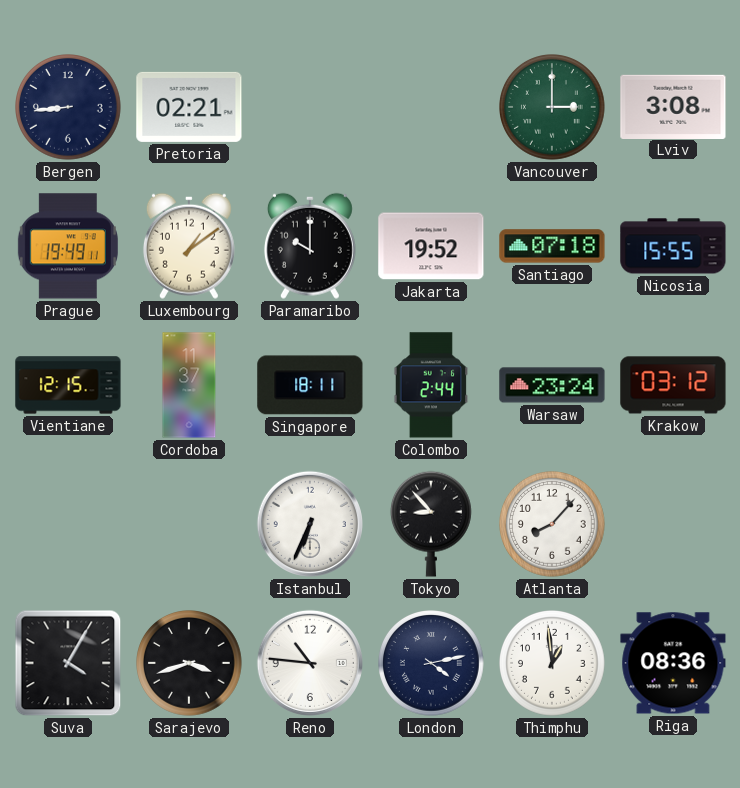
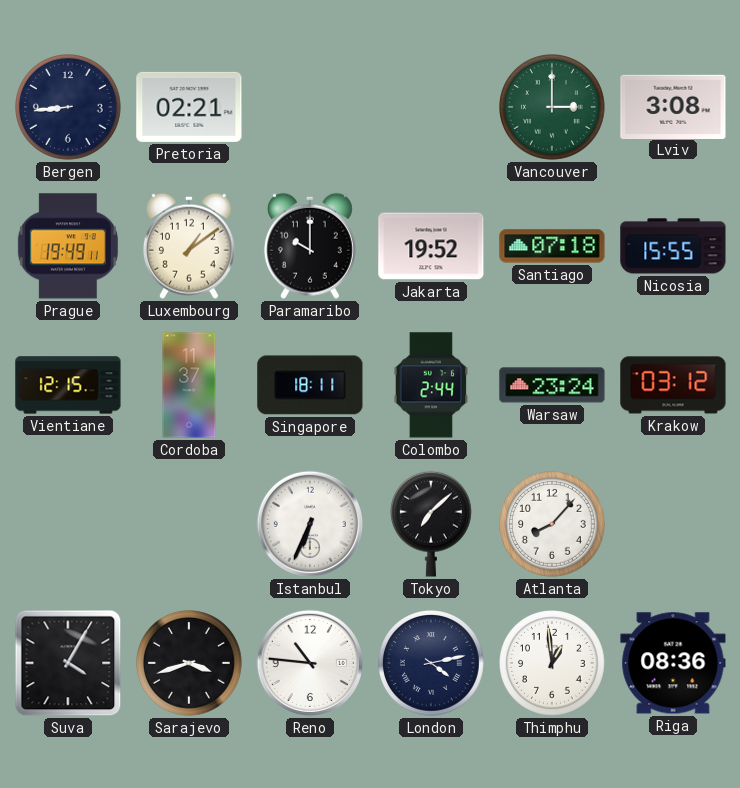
Tokyo: 8:53 -> 7:08
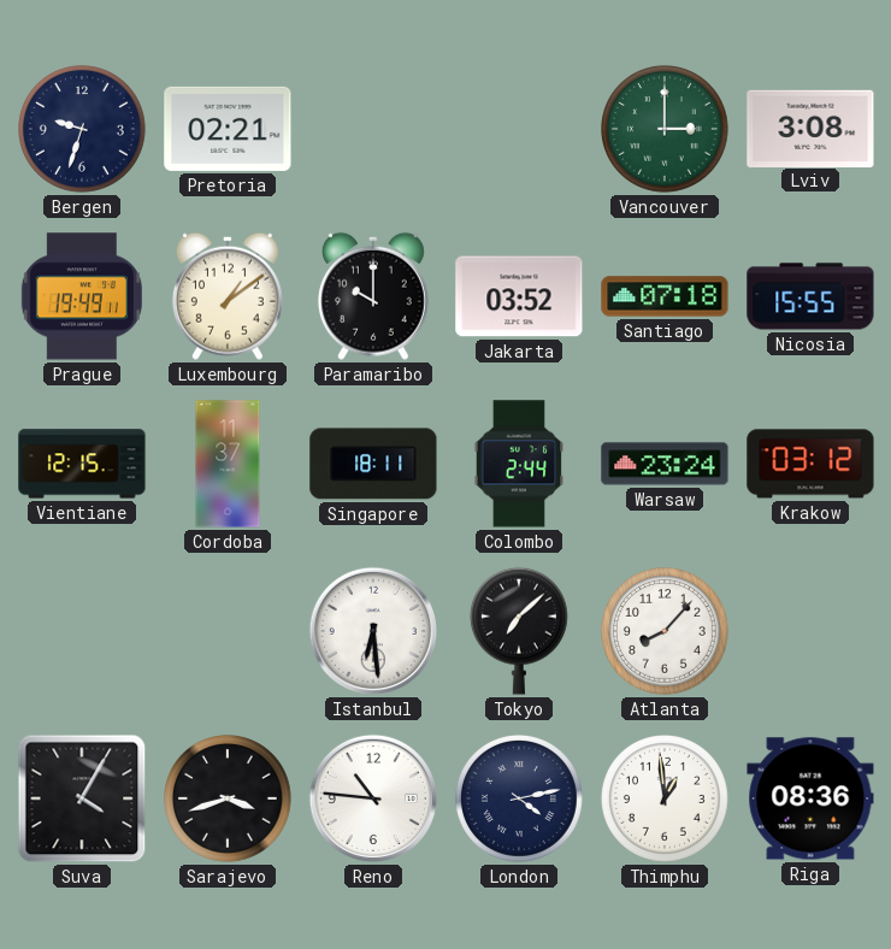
Bergen: 8:44 -> 9:33
Jakarta: 19:52 -> 03:52
Istanbul: 6:34 -> 6:29
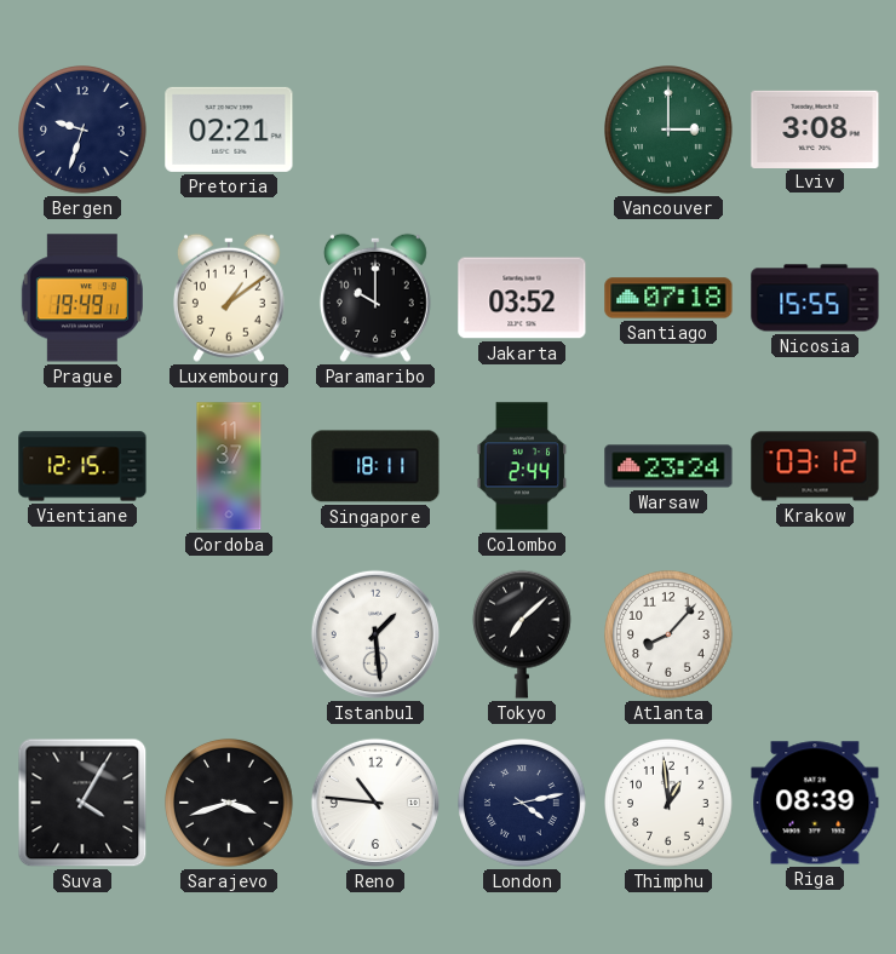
Istanbul: 6:29 -> 1:29
Riga: 08:36 -> 08:39
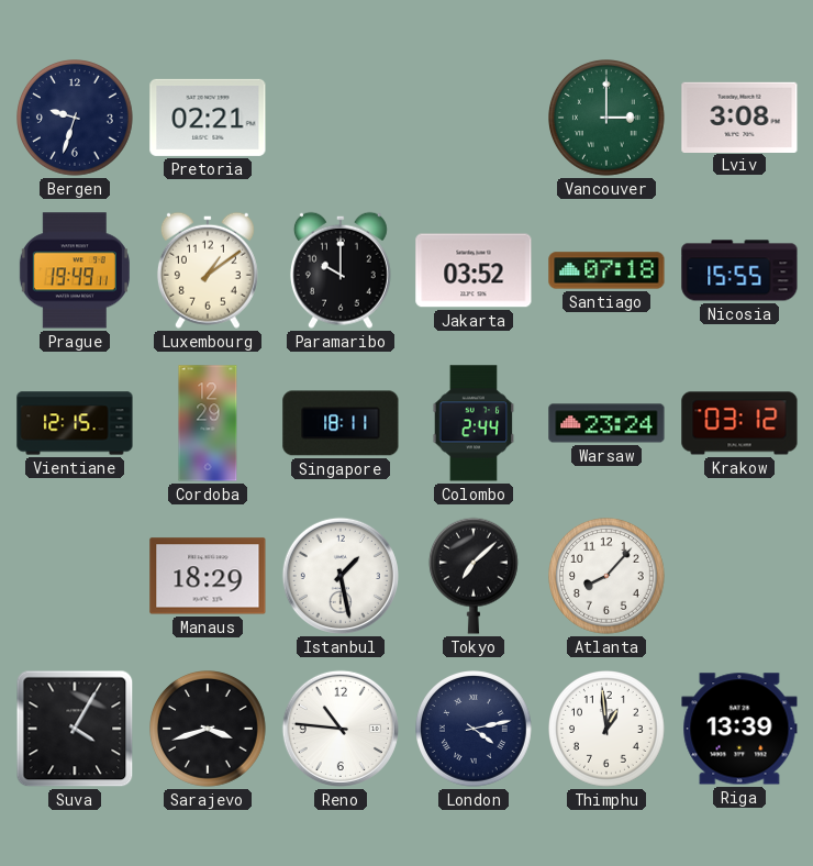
Cordoba: 11:37 -> 12:29
Manaus: none -> 18:29
Istanbul: 1:29 -> 1:28
Riga: 08:39 -> 13:39
